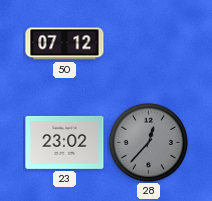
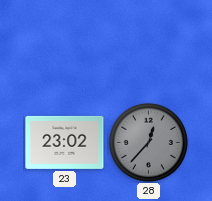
50: 07:12 -> none
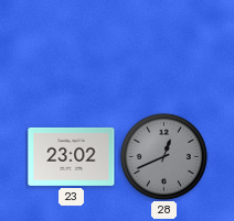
28: 12:37 -> 12:41
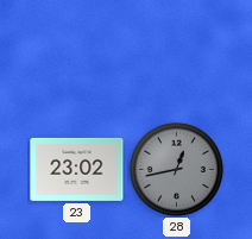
28: 12:41 -> 12:43
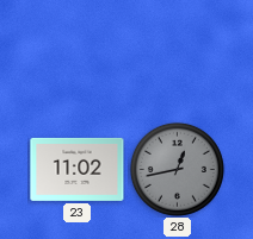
23: 23:02 -> 11:02
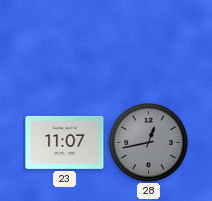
23: 11:02 -> 11:07
